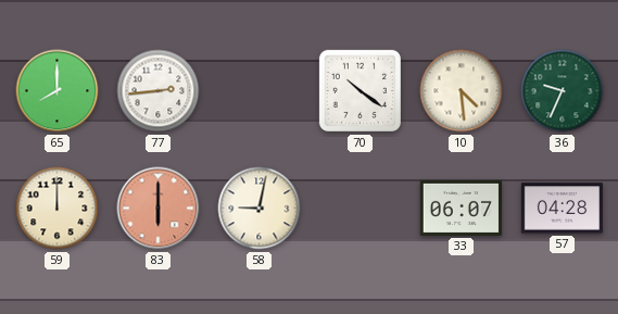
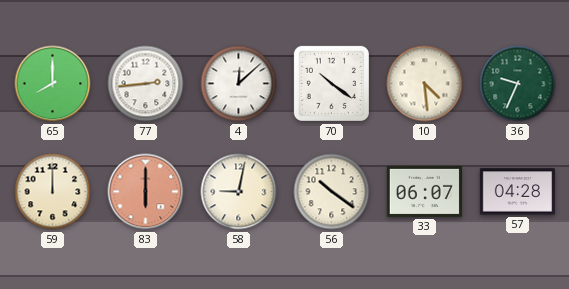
4: none -> 12:08
56: none -> 10:21
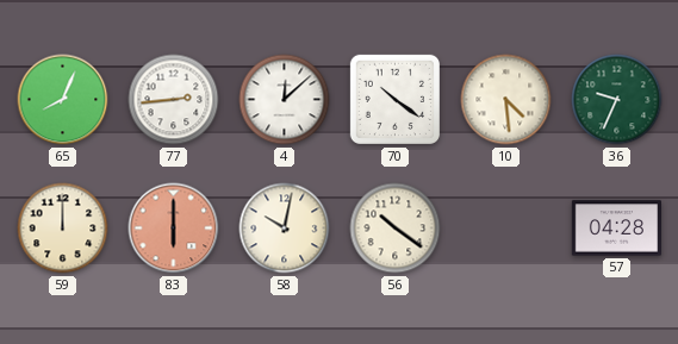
65: 8:00 -> 8:04
58: 9:02 -> 10:02
33: 06:07 -> none
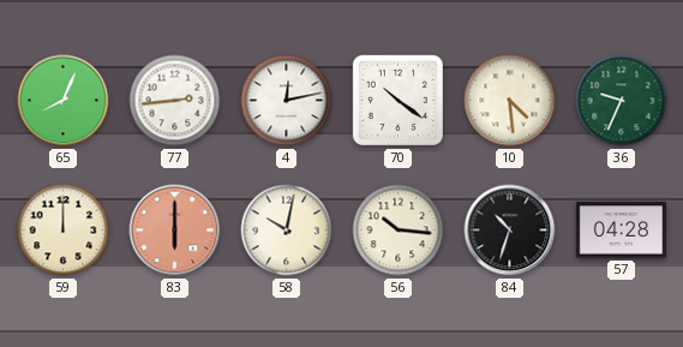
4: 12:08 -> 12:13
56: 10:21 -> 10:16
84: none -> 10:33
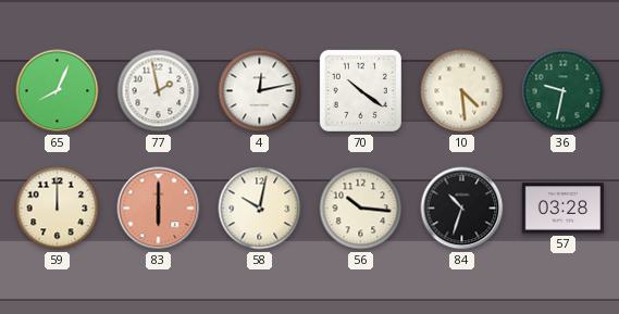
77: 2:44 -> 1:58
36: 9:34 -> 9:32
57: 04:28 -> 03:28
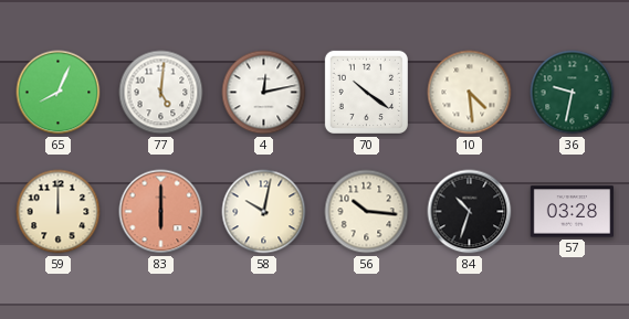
77: 1:58 -> 5:01
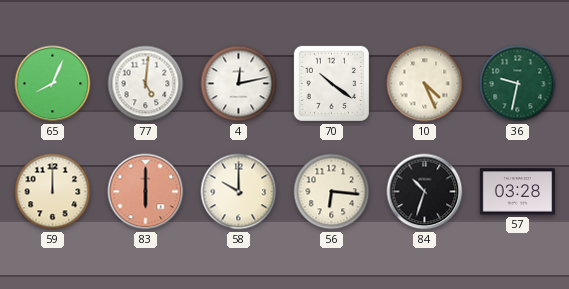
10: 4:29 -> 4:26
58: 10:02 -> 10:00
56: 10:16 -> 6:16
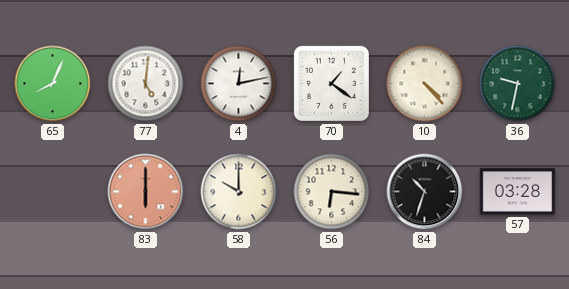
70: 10:21 -> 1:21
10: 4:26 -> 4:23
59: 12:00 -> none
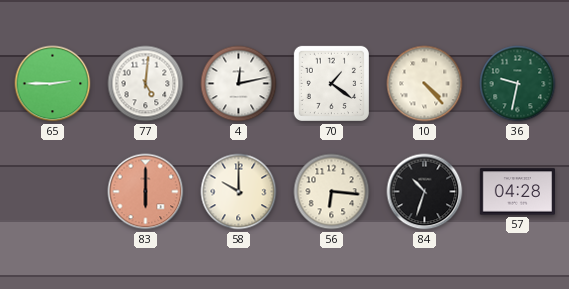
65: 8:04 -> 2:45
57: 03:28 -> 04:28
